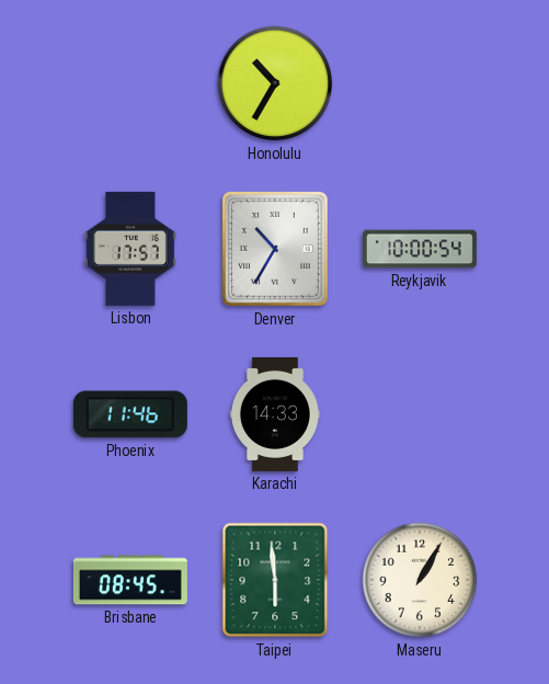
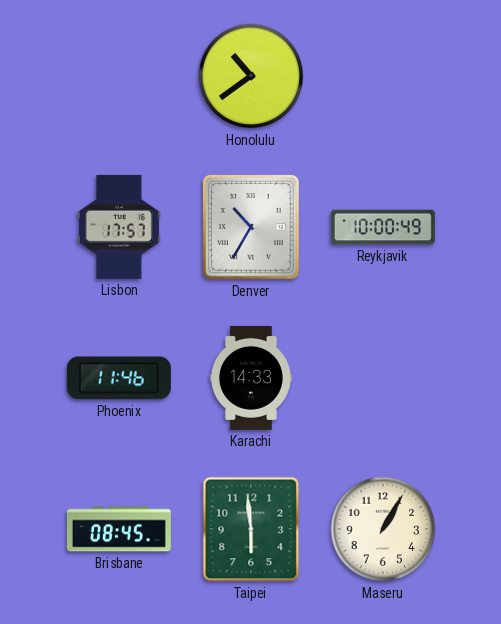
Honolulu: 10:35 -> 10:39
Reykjavik: 10:00:54 -> 10:00:49
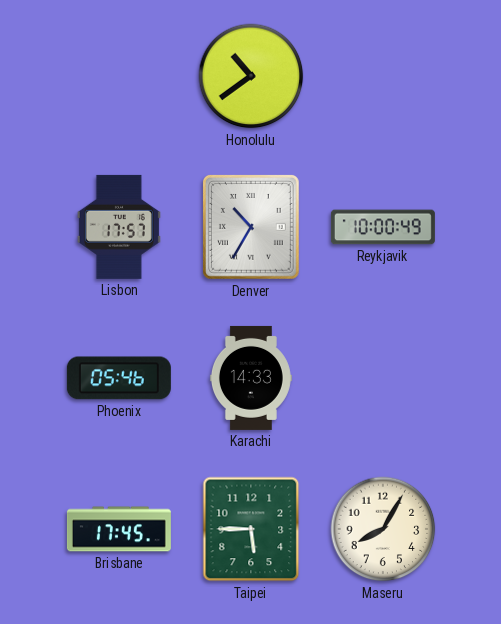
Phoenix: 11:46 -> 05:46
Brisbane: 08:45 -> 17:45
Taipei: 5:59 -> 5:45
Maseru: 1:05 -> 8:05
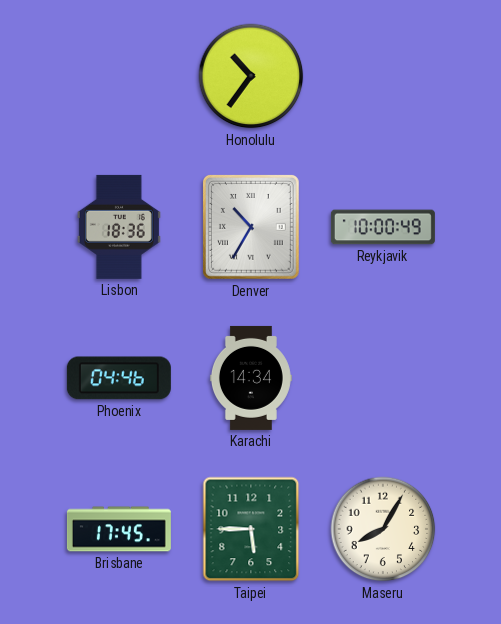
Honolulu: 10:39 -> 10:36
Lisbon: 17:57 -> 18:36
Phoenix: 05:46 -> 04:46
Karachi: 14:33 -> 14:34
